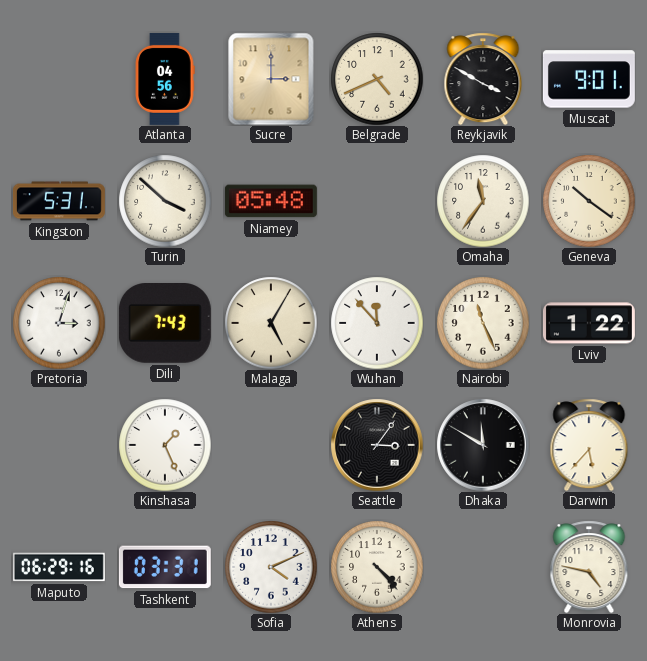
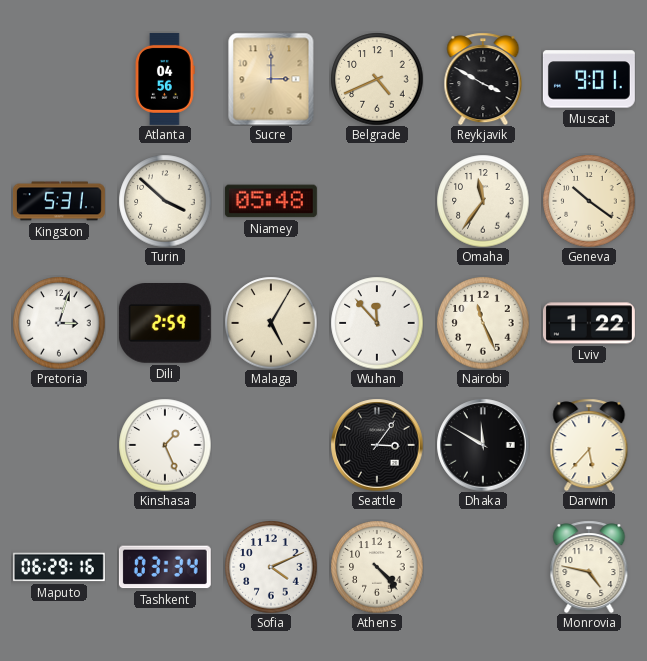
Dili: 7:43 -> 2:59
Tashkent: 03:31 -> 03:34
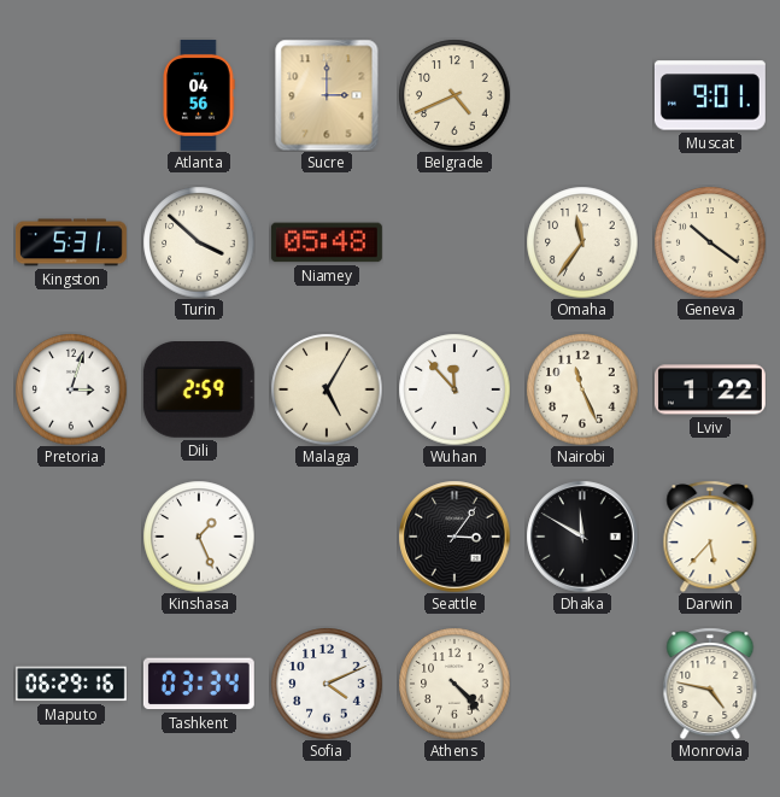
Reykjavik: 3:50 -> none
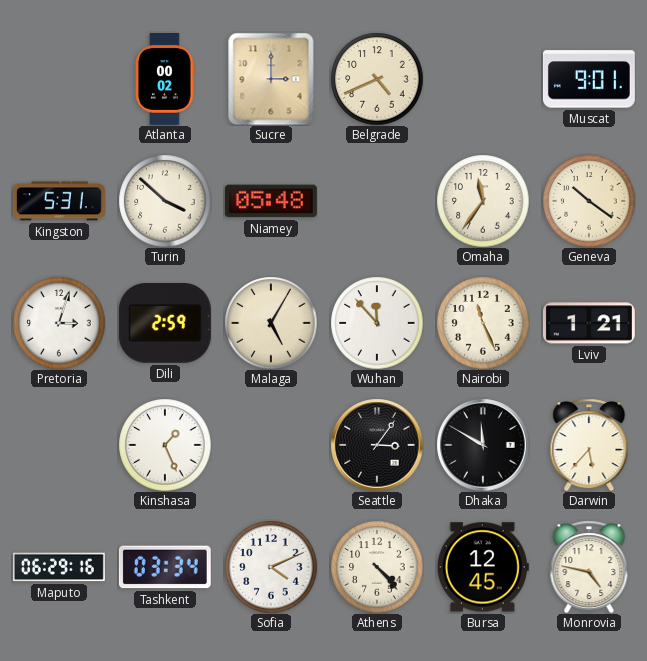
Atlanta: 04:56 -> 00:02
Lviv: 1:22 -> 1:21
Bursa: none -> 12:45
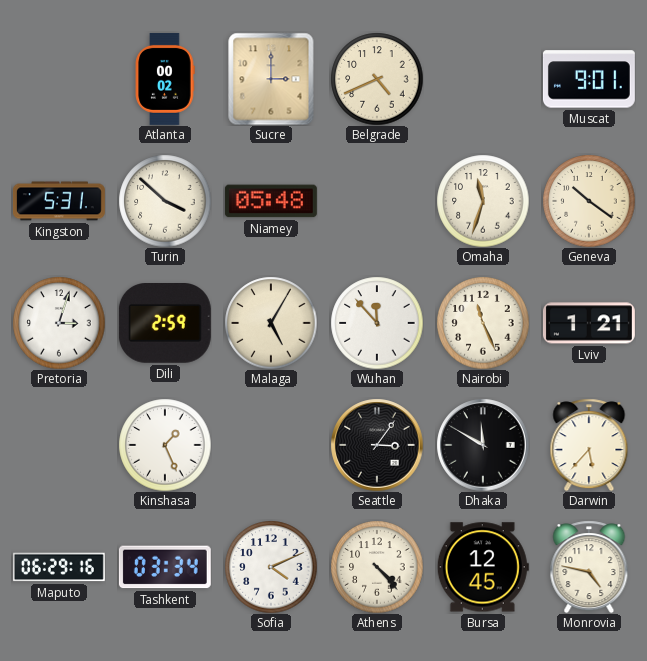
Omaha: 11:36 -> 11:33
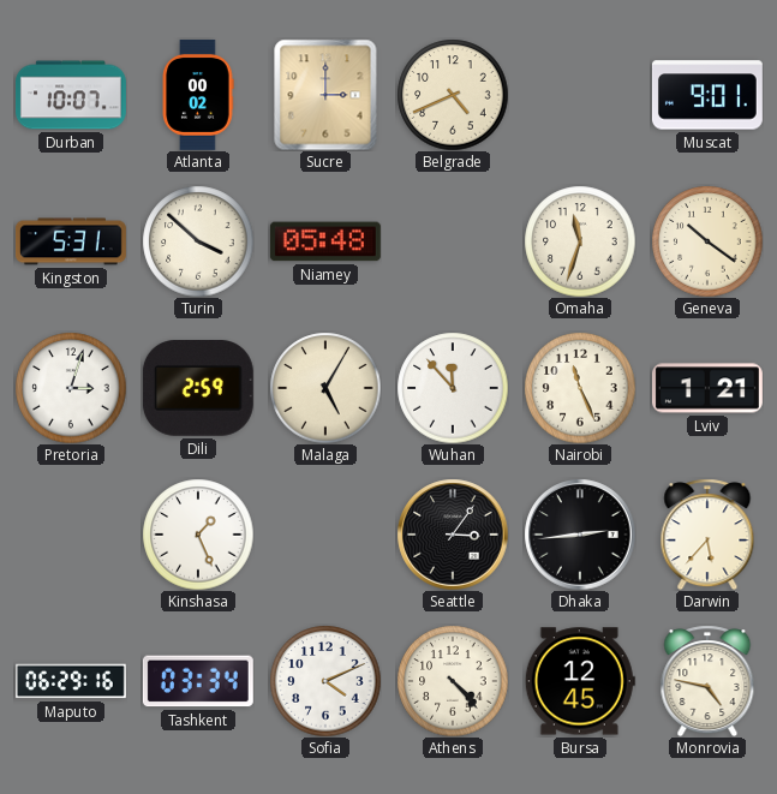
Durban: none -> 10:07
Dhaka: 11:50 -> 2:44
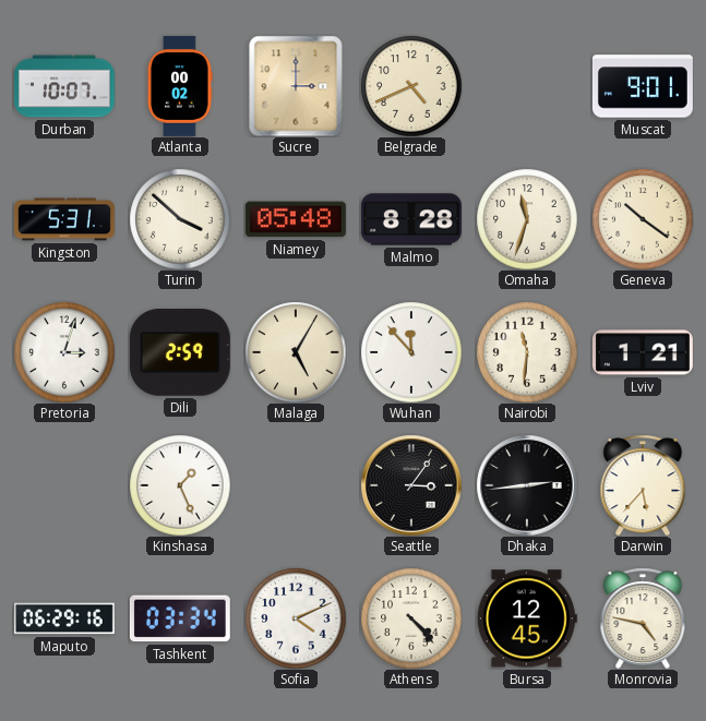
Malmo: none -> 8:28
Nairobi: 11:26 -> 11:31
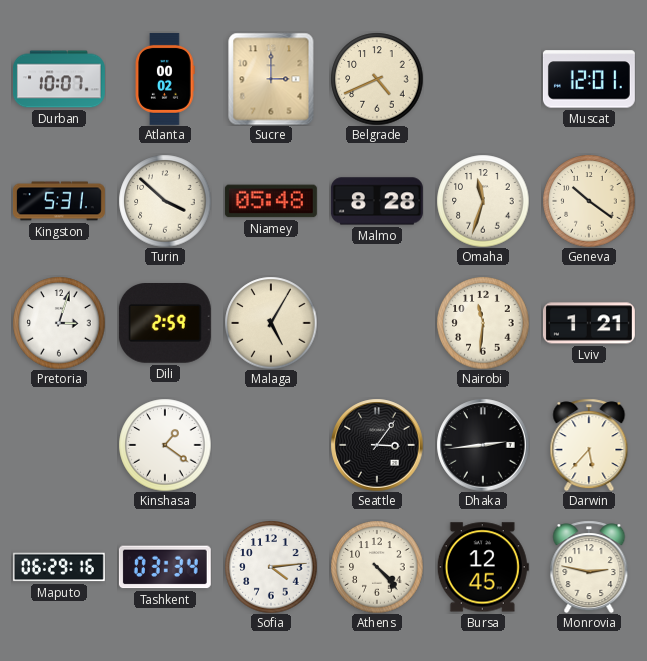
Muscat: 9:01 -> 12:01
Wuhan: 11:53 -> none
Kinshasa: 1:26 -> 1:21
Sofia: 4:11 -> 4:14
Monrovia: 4:47 -> 2:47
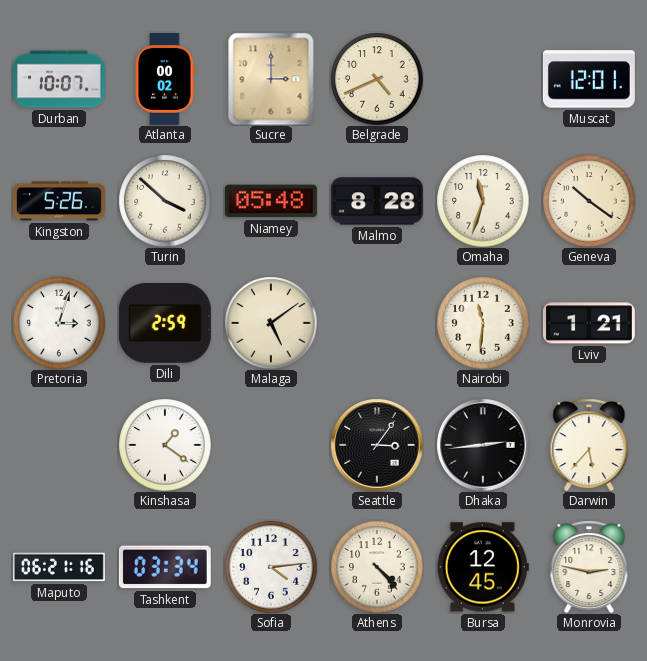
Kingston: 5:31 -> 5:26
Malaga: 5:05 -> 5:09
Maputo: 06:29 -> 06:21
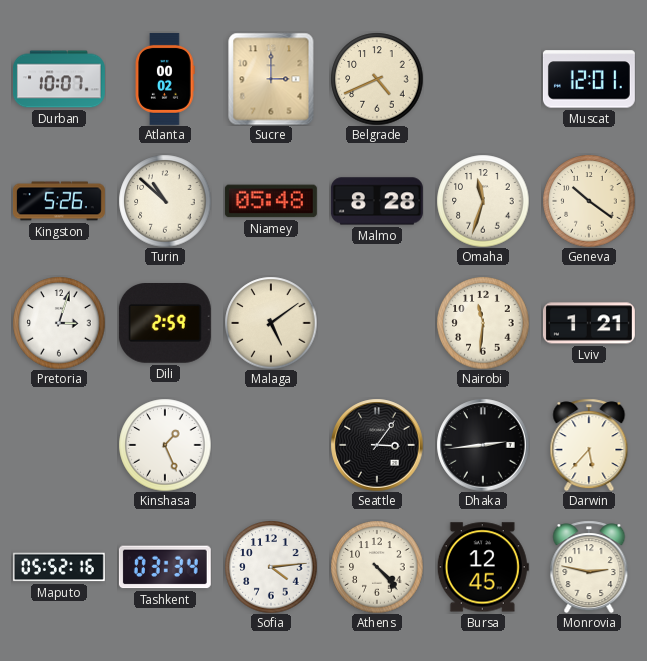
Turin: 3:52 -> 10:52
Kinshasa: 1:21 -> 1:26
Maputo: 06:21 -> 05:52
